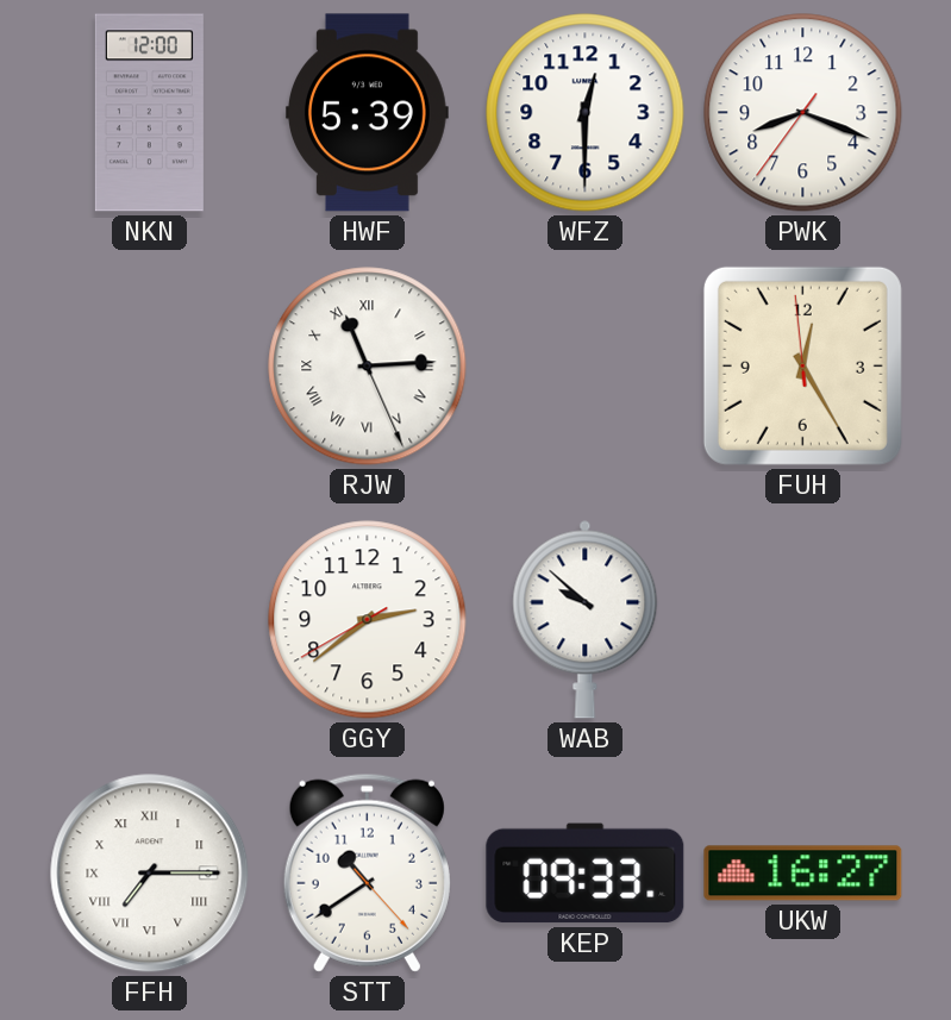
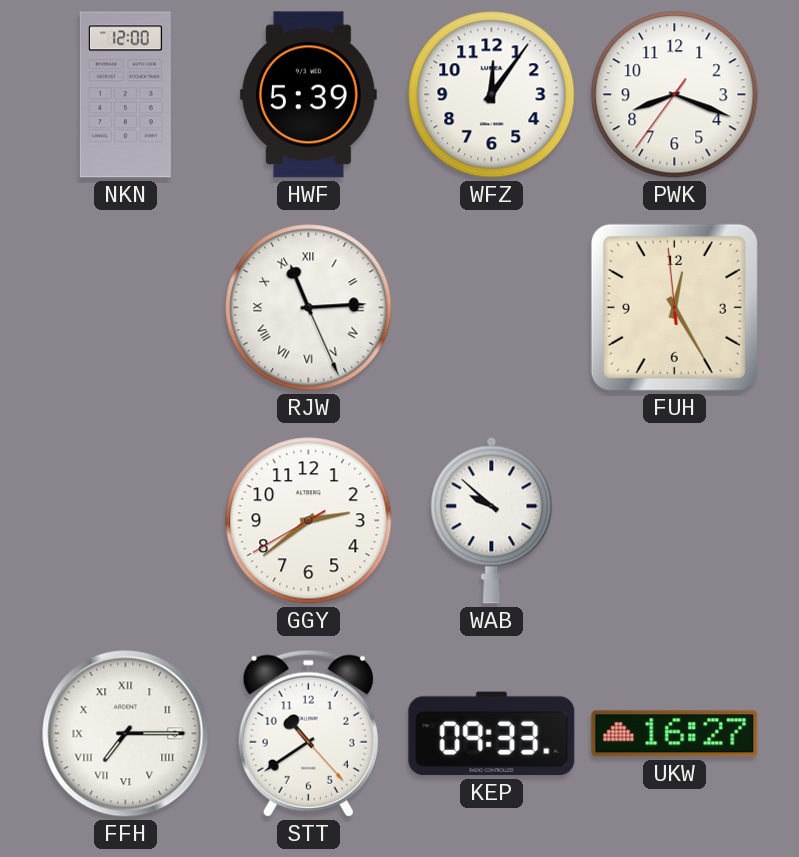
WFZ: 12:30 -> 12:06
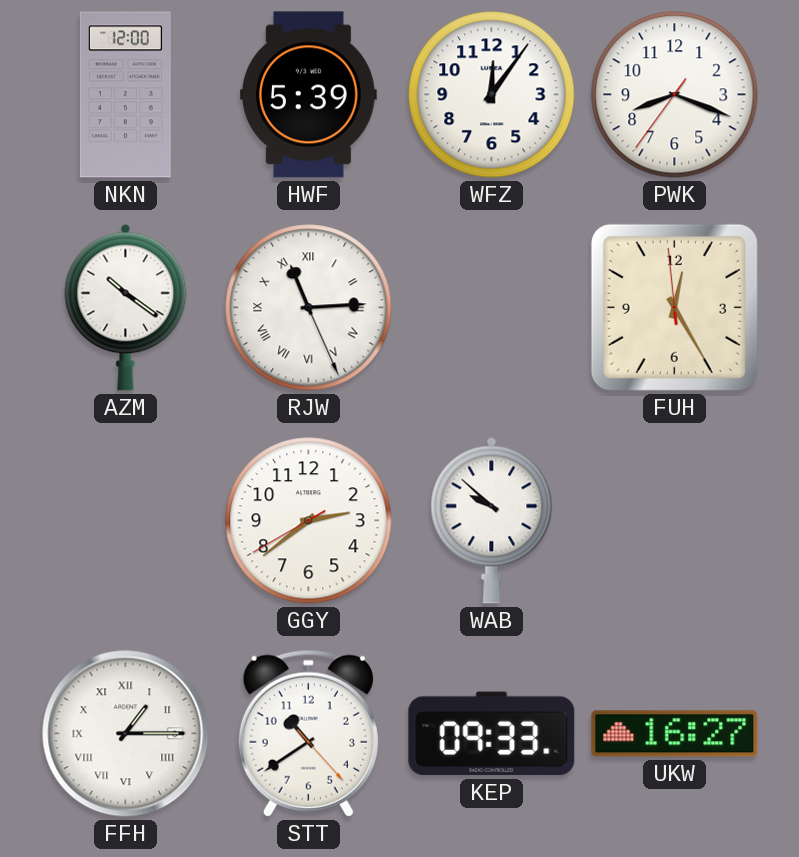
AZM: none -> 10:21
FFH: 7:15 -> 1:15
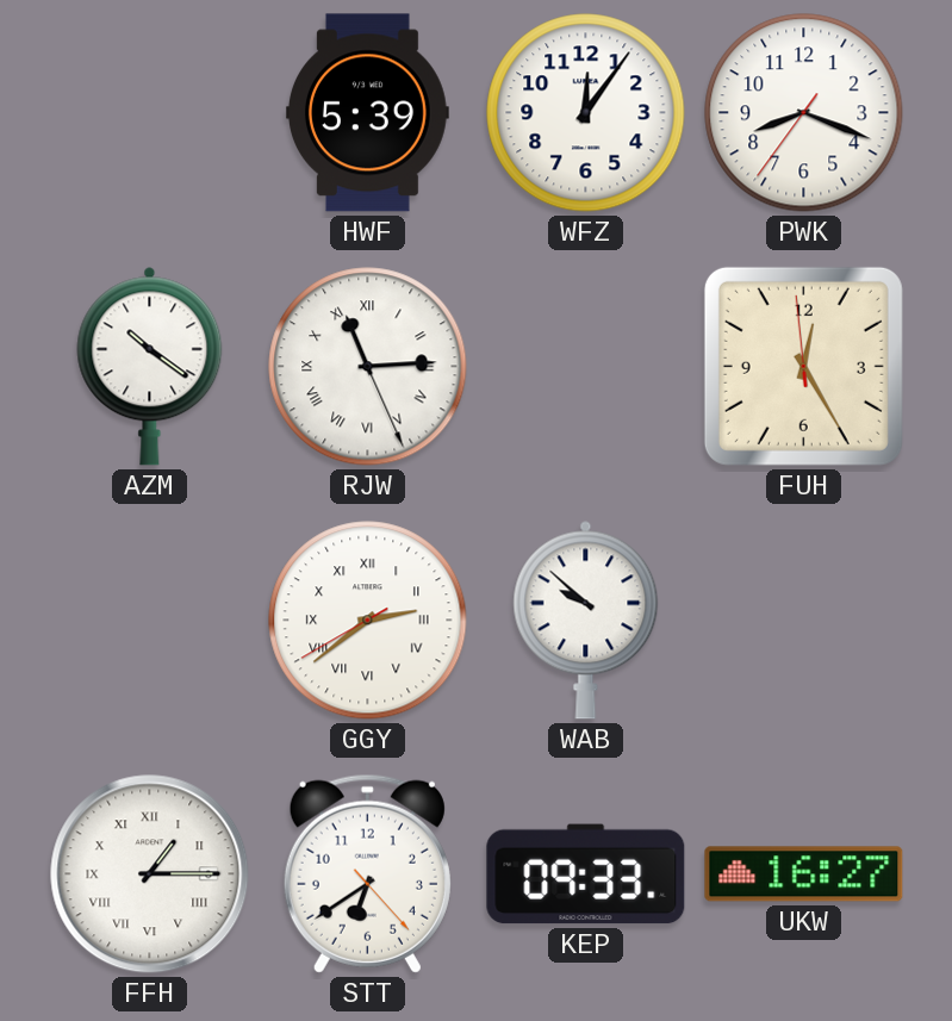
NKN: 12:00 -> none
GGY numerals: Arabic -> Roman
STT: 10:39 -> 6:39
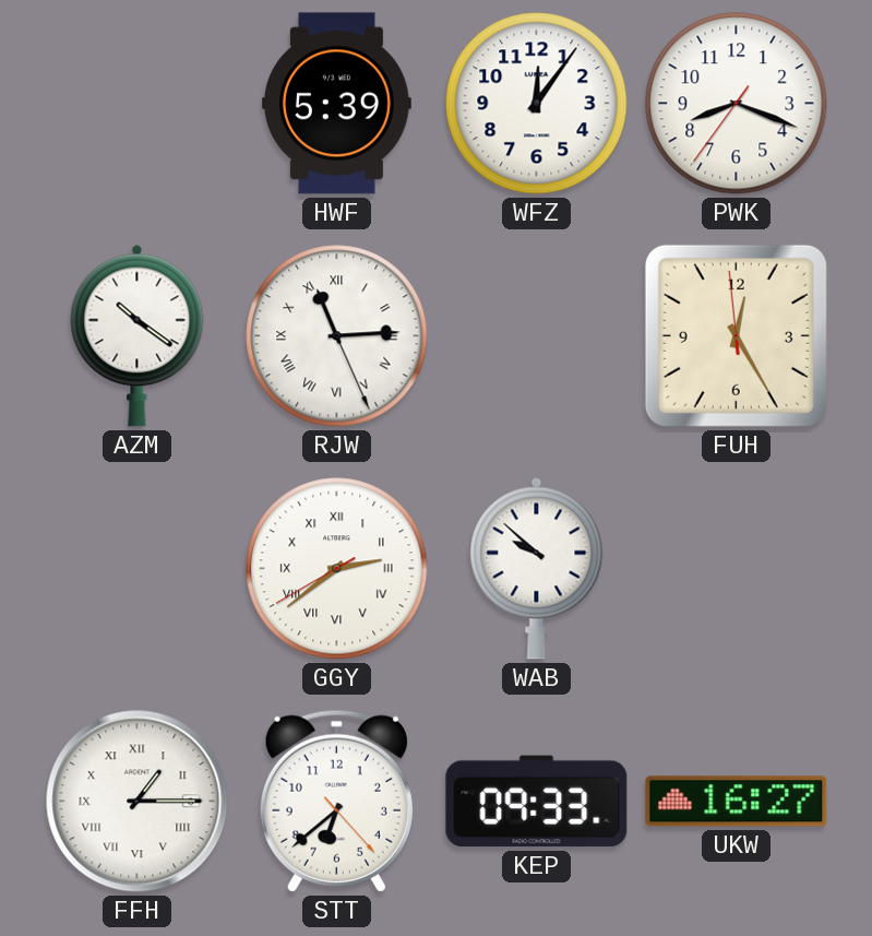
STT: 6:39 -> 6:38
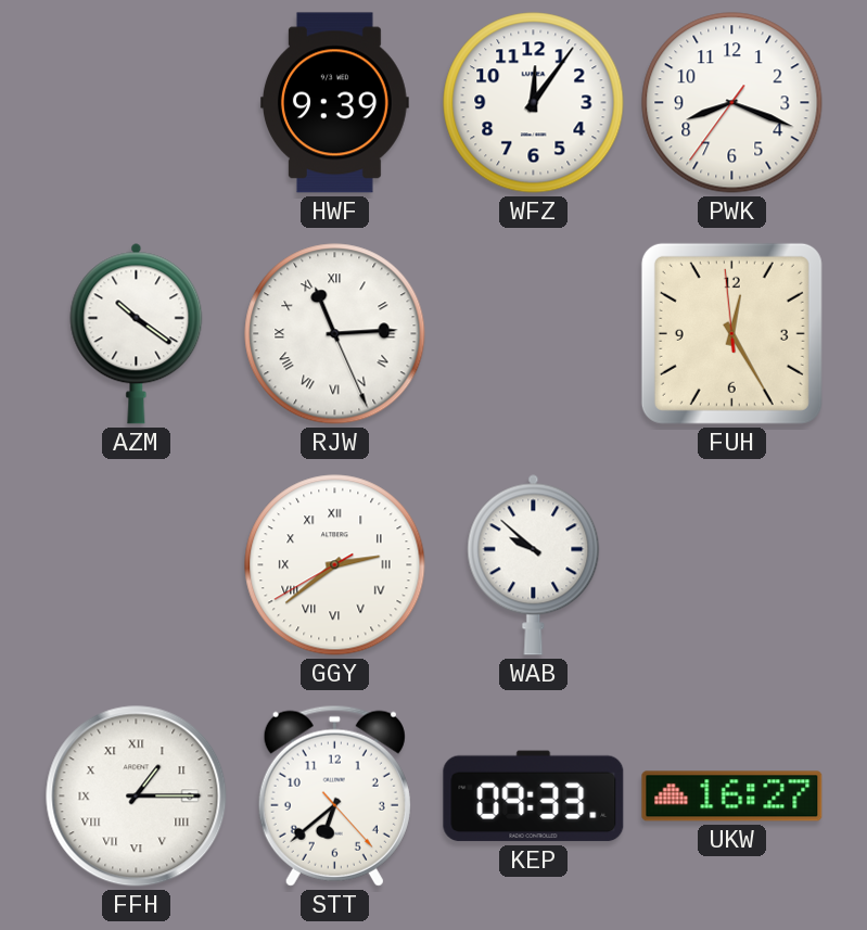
HWF: 5:39 -> 9:39
